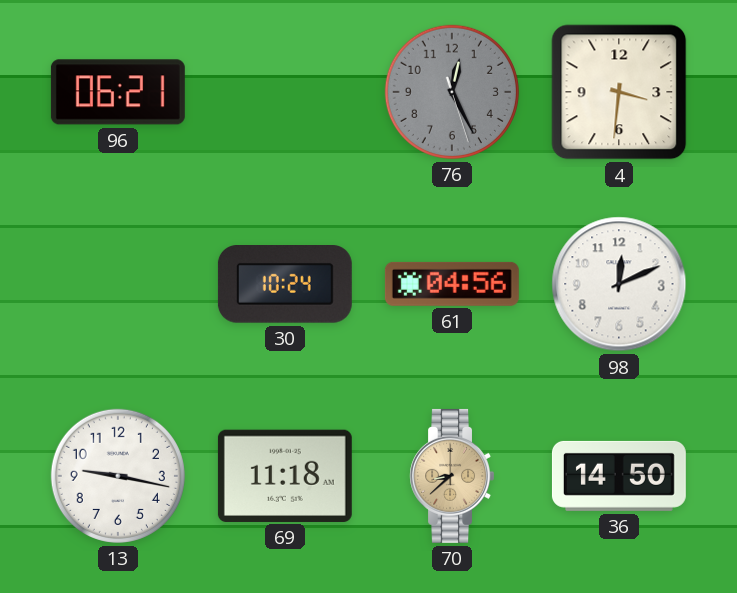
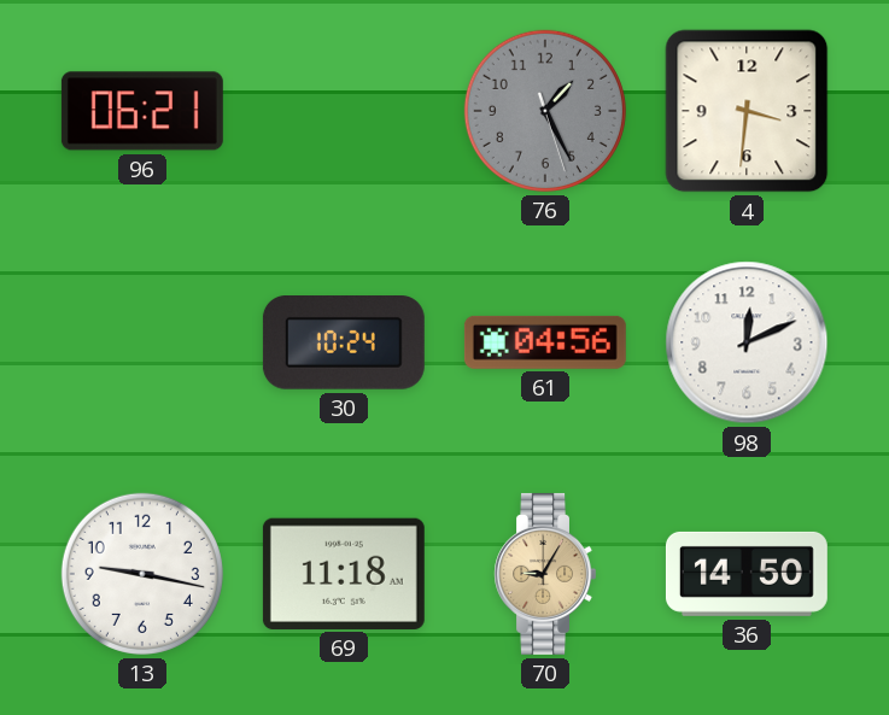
76: 12:25 -> 1:25
70: 8:38 -> 9:05
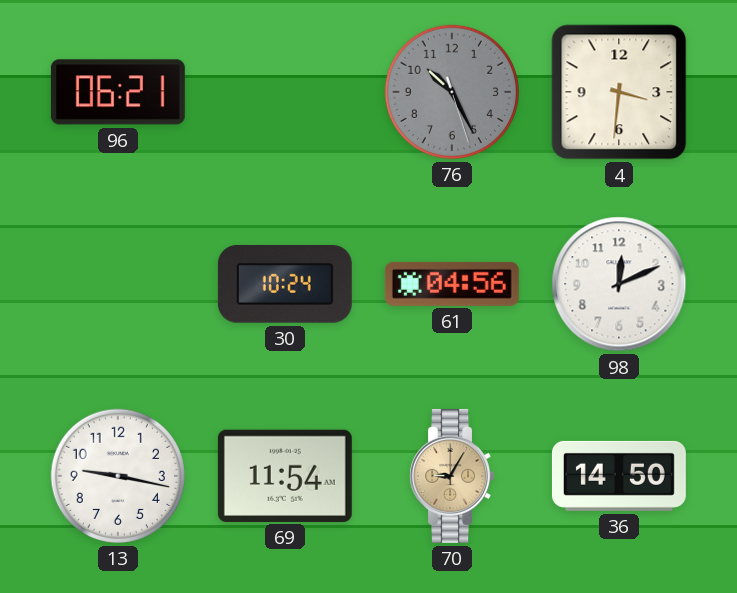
76: 1:25 -> 10:25
69: 11:18 -> 11:54
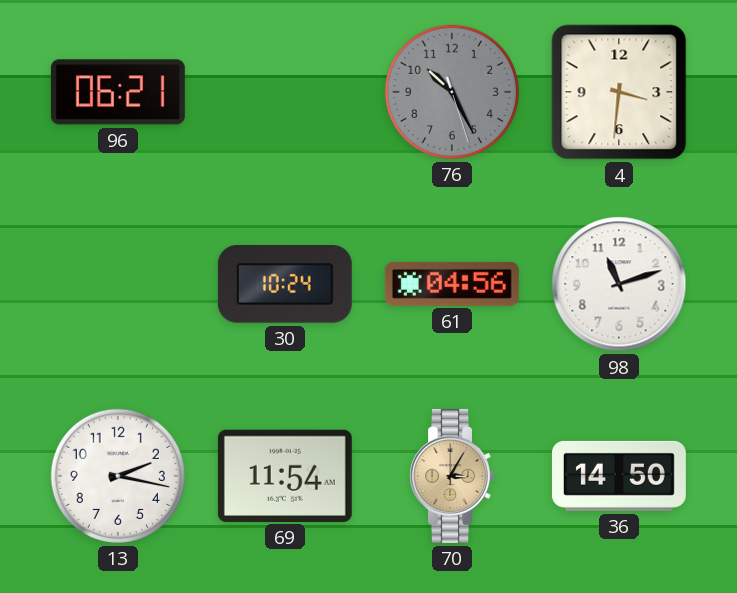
98: 12:11 -> 11:12
13: 9:17 -> 2:17
70: 9:05 -> 3:05
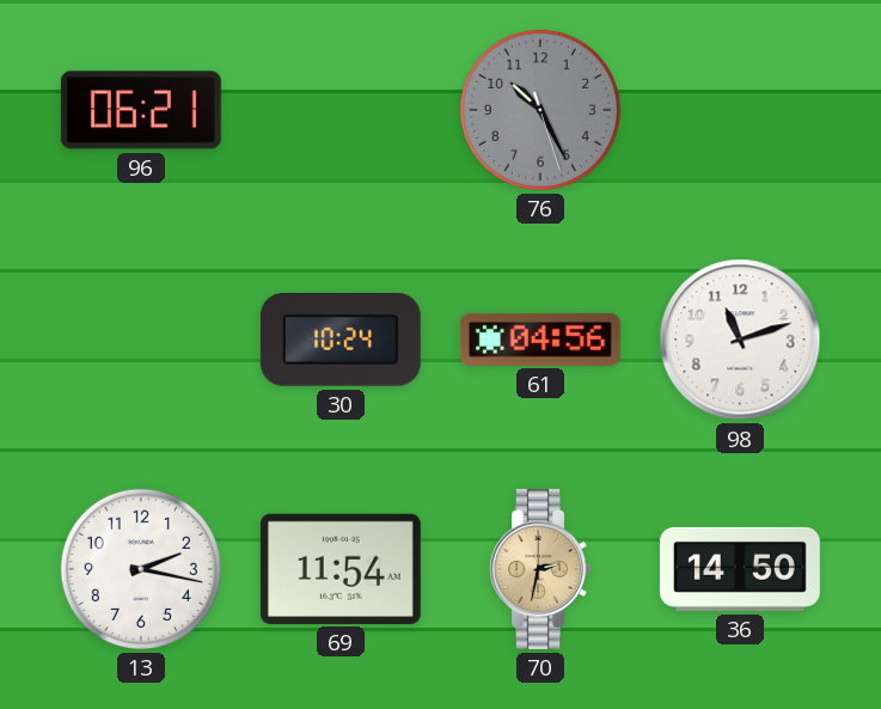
4: 3:31 -> none
70: 3:05 -> 2:32
